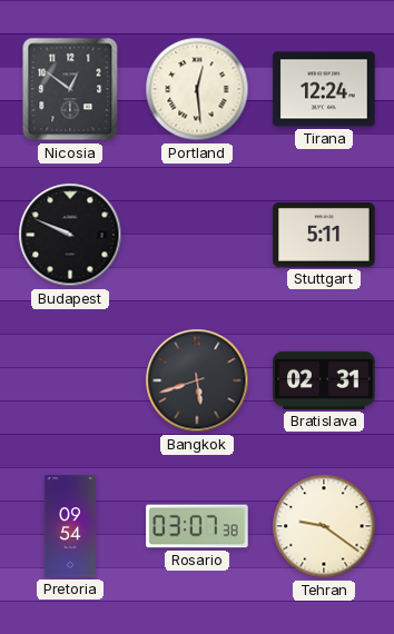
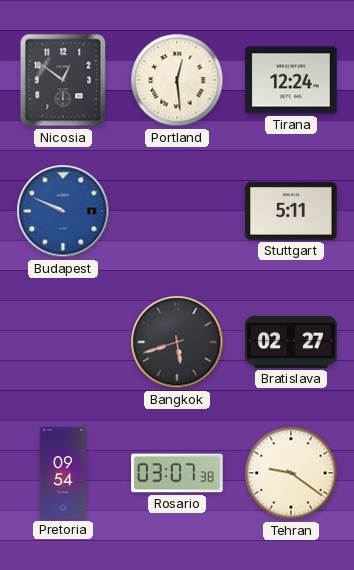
Budapest dial: black -> blue
Bratislava: 02:31 -> 02:27
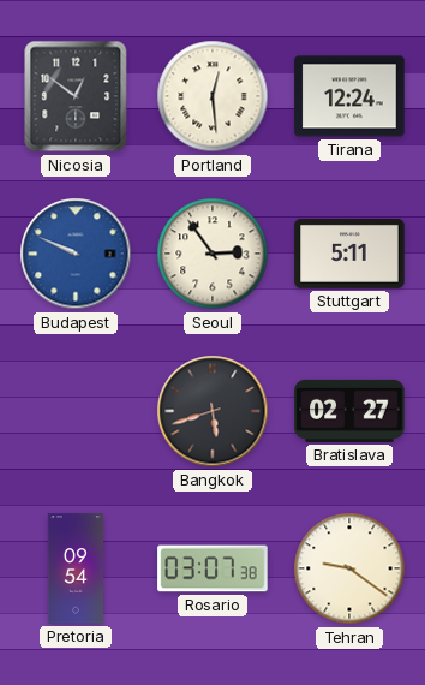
Seoul: none -> 2:54
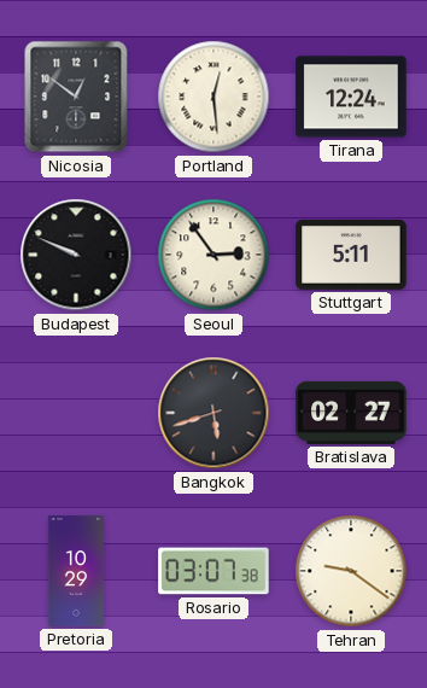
Budapest dial: blue -> black
Pretoria: 09:54 -> 10:29
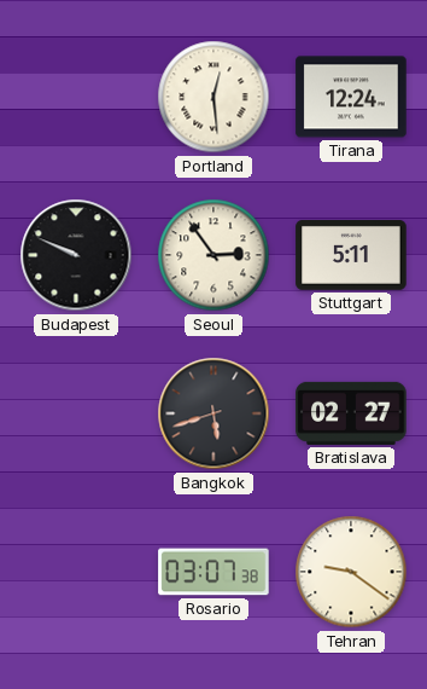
Nicosia: 12:51 -> none
Pretoria: 10:29 -> none
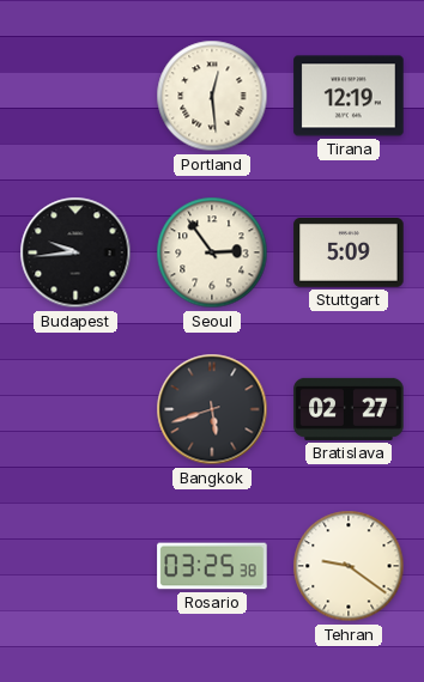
Tirana: 12:24 -> 12:19
Budapest: 9:49 -> 9:44
Stuttgart: 5:11 -> 5:09
Rosario: 03:07 -> 03:25
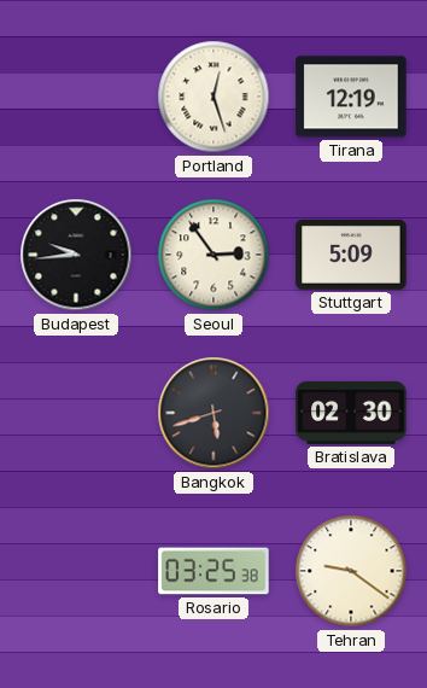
Portland: 12:29 -> 12:27
Bratislava: 02:27 -> 02:30
